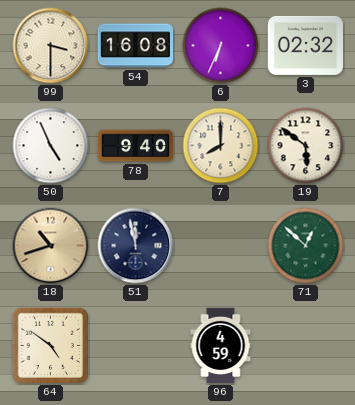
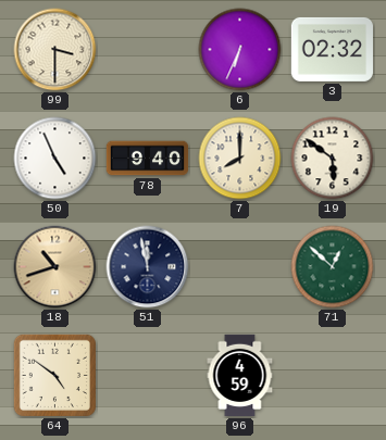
54: 16:08 -> none
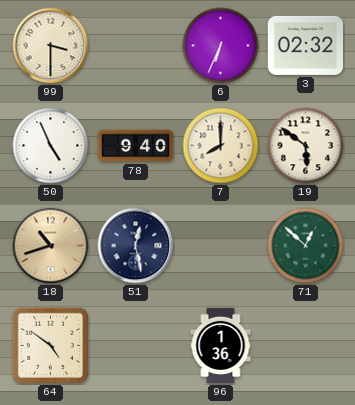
51: 11:58 -> 12:28
96: 4:59 -> 1:36
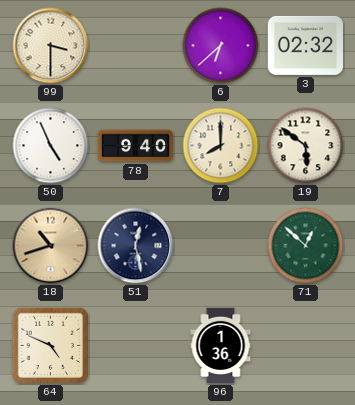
6: 6:34 -> 6:38
64: 4:51 -> 4:49
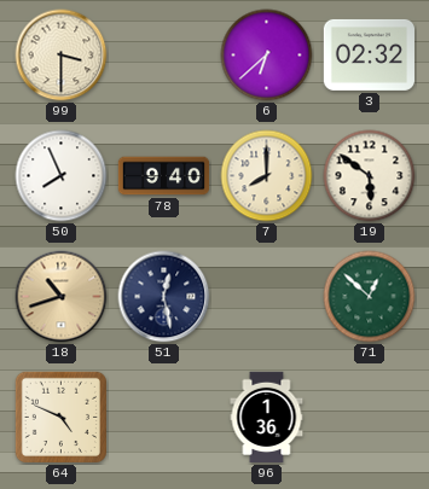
50: 4:56 -> 7:56
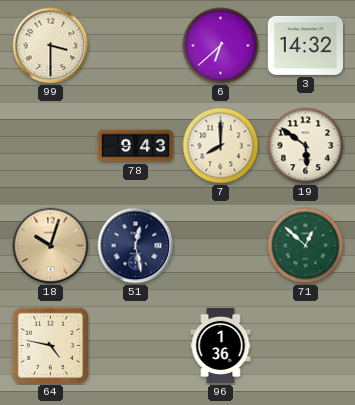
3: 02:32 -> 14:32
50: 7:56 -> none
78: 9:40 -> 9:43
18: 10:42 -> 10:03
64: 4:49 -> 4:47
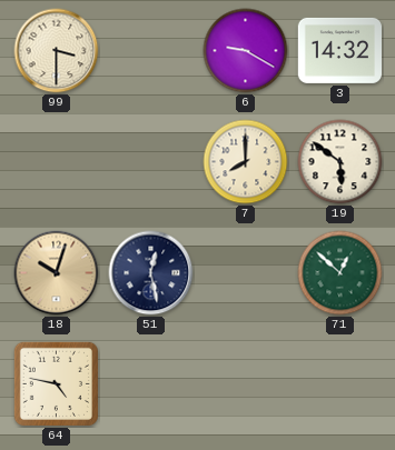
6: 6:38 -> 9:20
78: 9:43 -> none
96: 1:36 -> none
